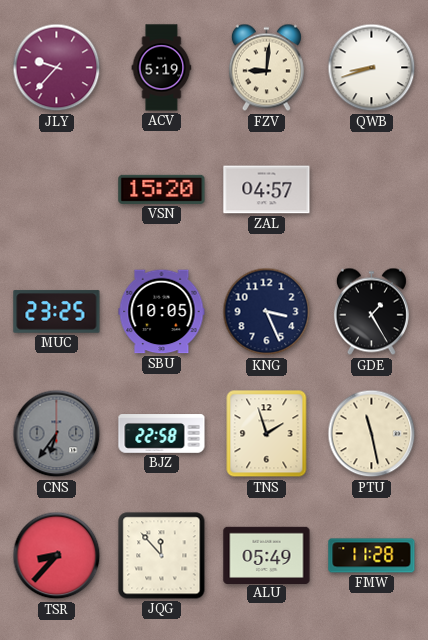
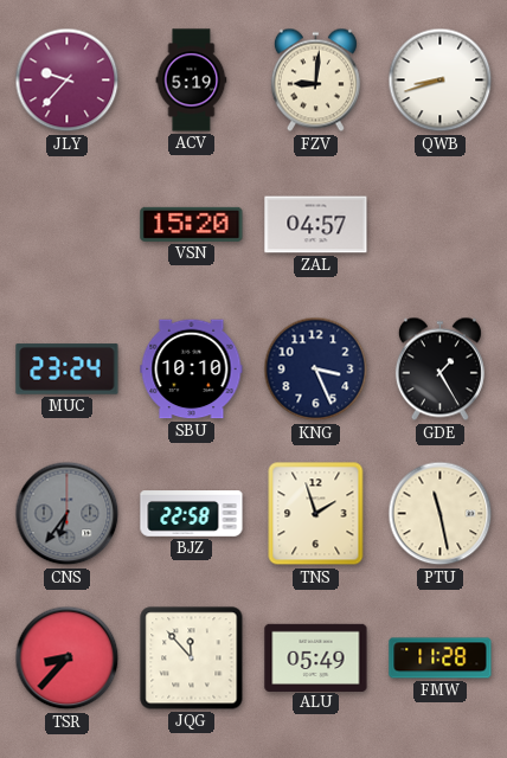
MUC: 23:25 -> 23:24
SBU: 10:05 -> 10:10
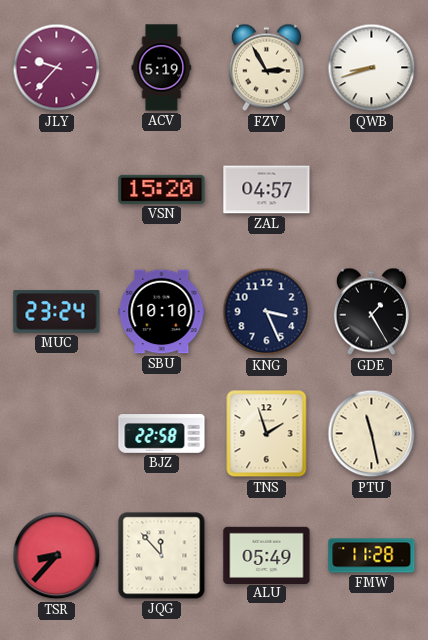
FZV: 9:01 -> 2:55
CNS: 6:36 -> none
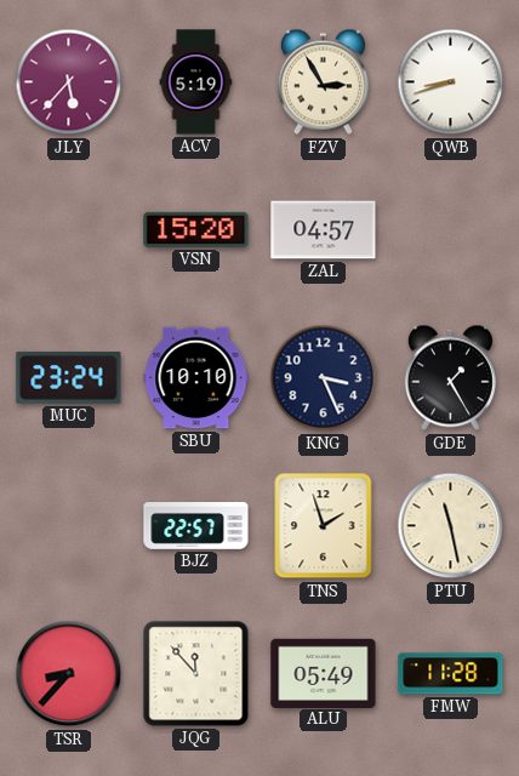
JLY: 9:37 -> 5:37
BJZ: 22:58 -> 22:57
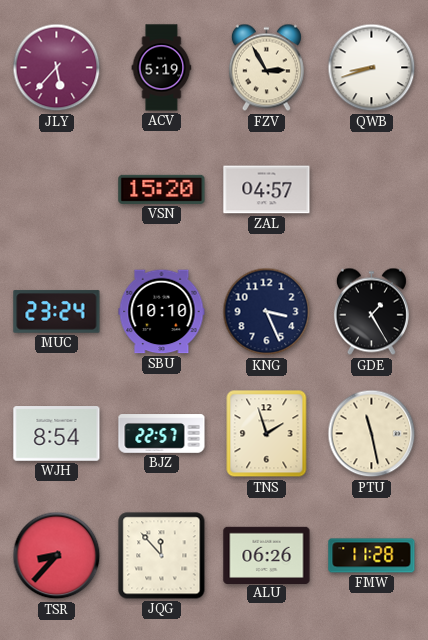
WJH: none -> 8:54
ALU: 05:49 -> 06:26
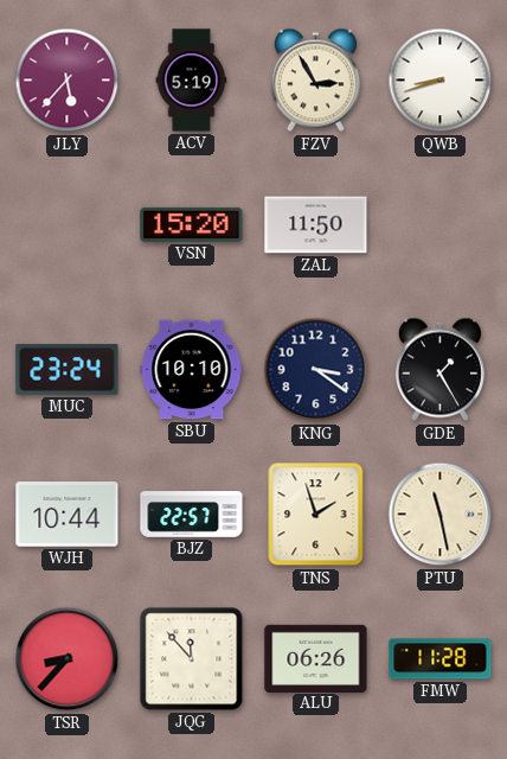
ZAL: 04:57 -> 11:50
KNG: 3:26 -> 3:21
WJH: 8:54 -> 10:44
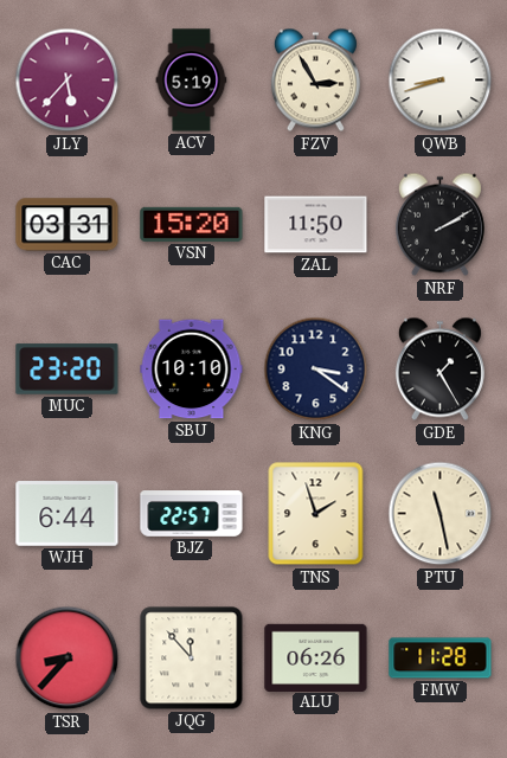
CAC: none -> 03:31
NRF: none -> 2:10
MUC: 23:24 -> 23:20
WJH: 10:44 -> 6:44
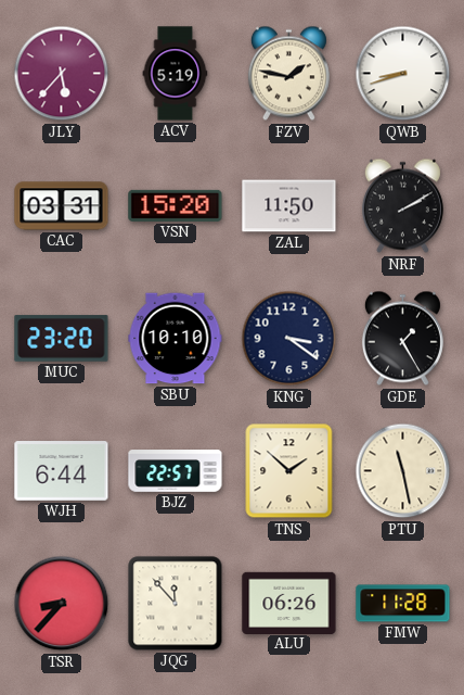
FZV: 2:55 -> 1:47
TNS: 1:57 -> 1:52
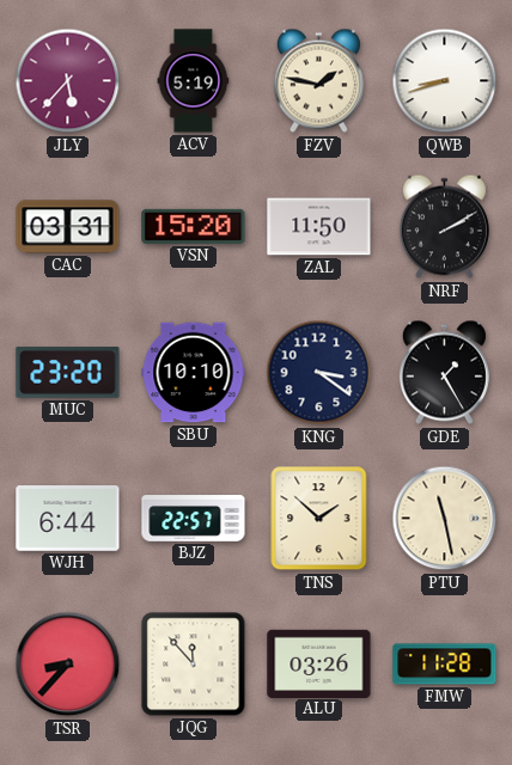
ALU: 06:26 -> 03:26
